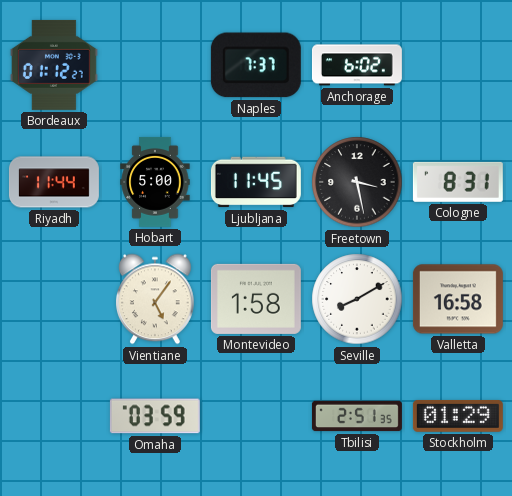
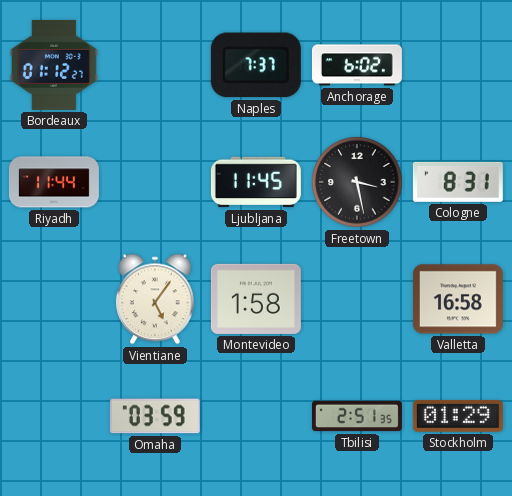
Hobart: 5:00 -> none
Seville: 8:10 -> none
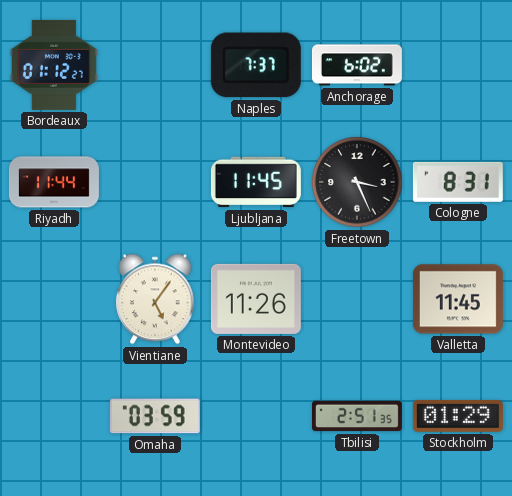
Freetown: 3:28 -> 3:26
Montevideo: 1:58 -> 11:26
Valletta: 16:58 -> 11:45
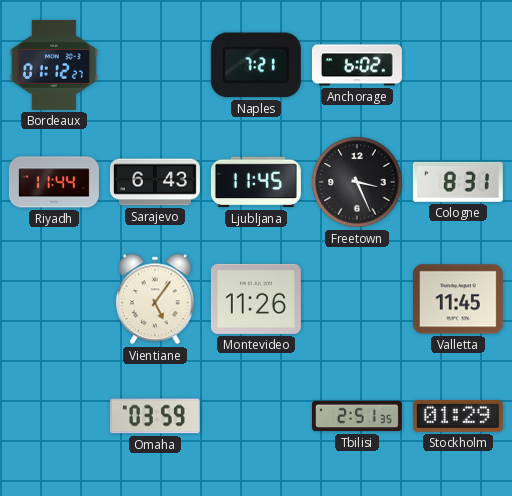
Naples: 7:37 -> 7:21
Sarajevo: none -> 6:43
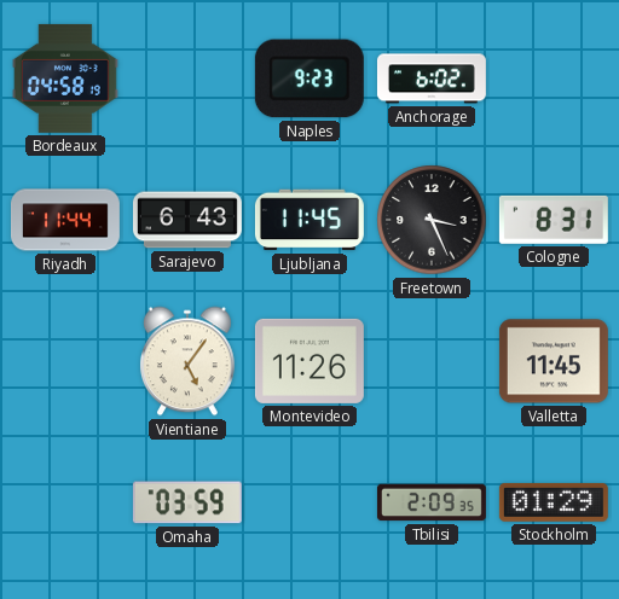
Bordeaux: 01:12 -> 04:58
Naples: 7:21 -> 9:23
Tbilisi: 2:51 -> 2:09
